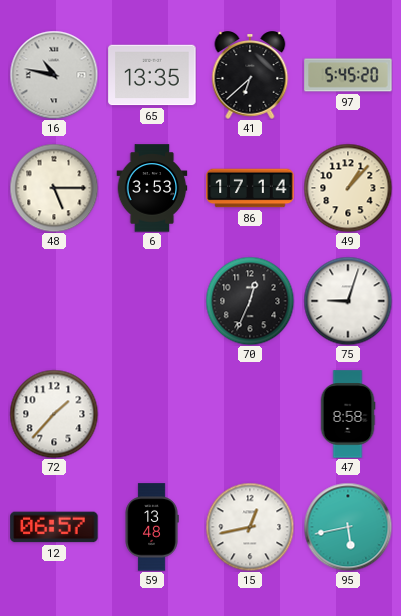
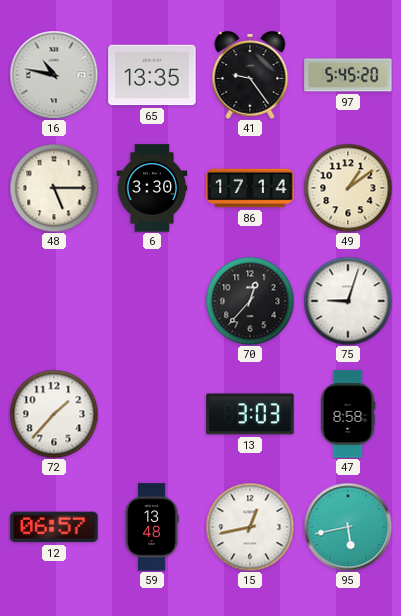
41: 6:38 -> 9:24
6: 3:53 -> 3:30
49: 1:07 -> 1:09
70: 12:34 -> 12:37
13: none -> 3:03
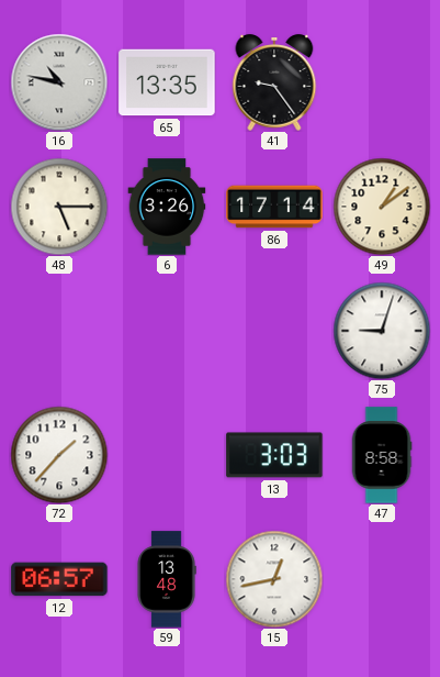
97: 5:45 -> none
6: 3:30 -> 3:26
70: 12:37 -> none
95: 5:43 -> none
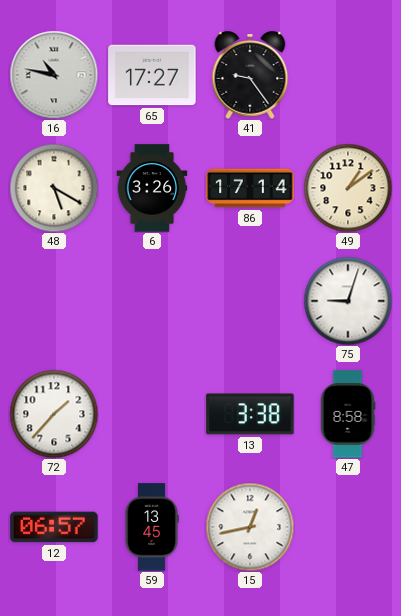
65: 13:35 -> 17:27
48: 5:15 -> 5:20
13: 3:03 -> 3:38
59: 13:48 -> 13:45
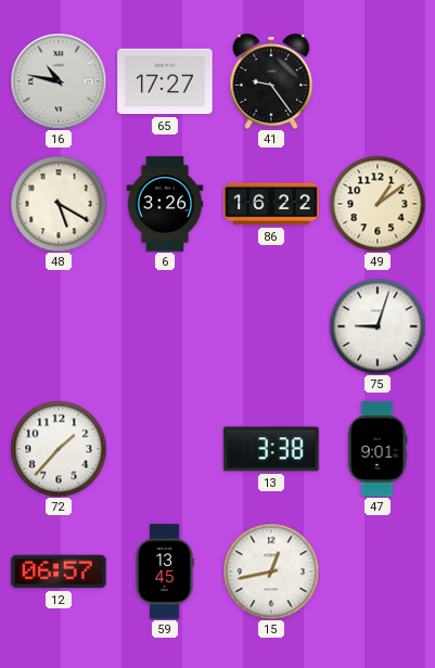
86: 17:14 -> 16:22
47: 8:58 -> 9:01
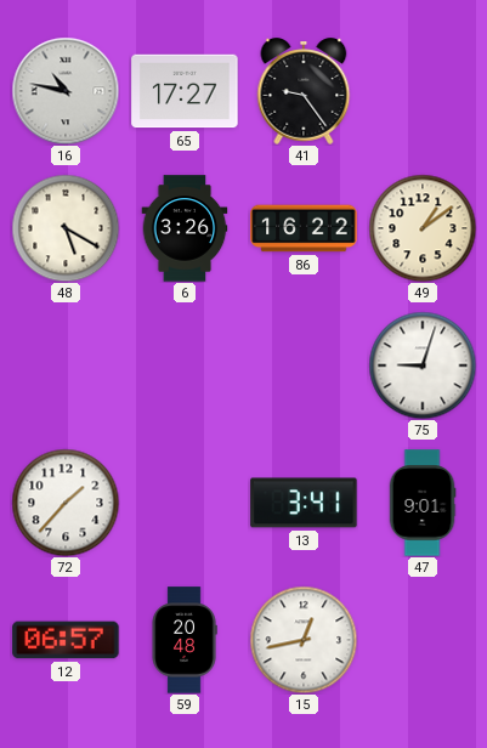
13: 3:38 -> 3:41
59: 13:45 -> 20:48
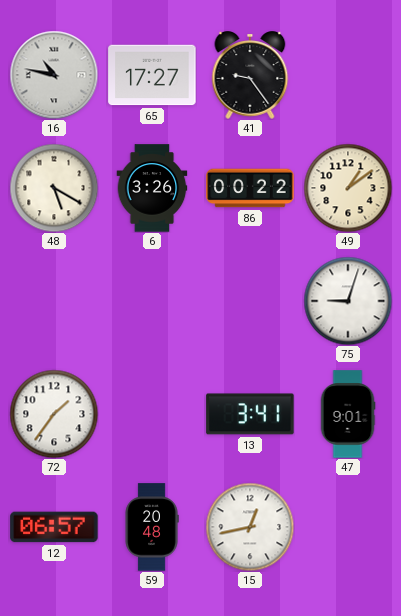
86: 16:22 -> 00:22
72: 1:37 -> 1:36
